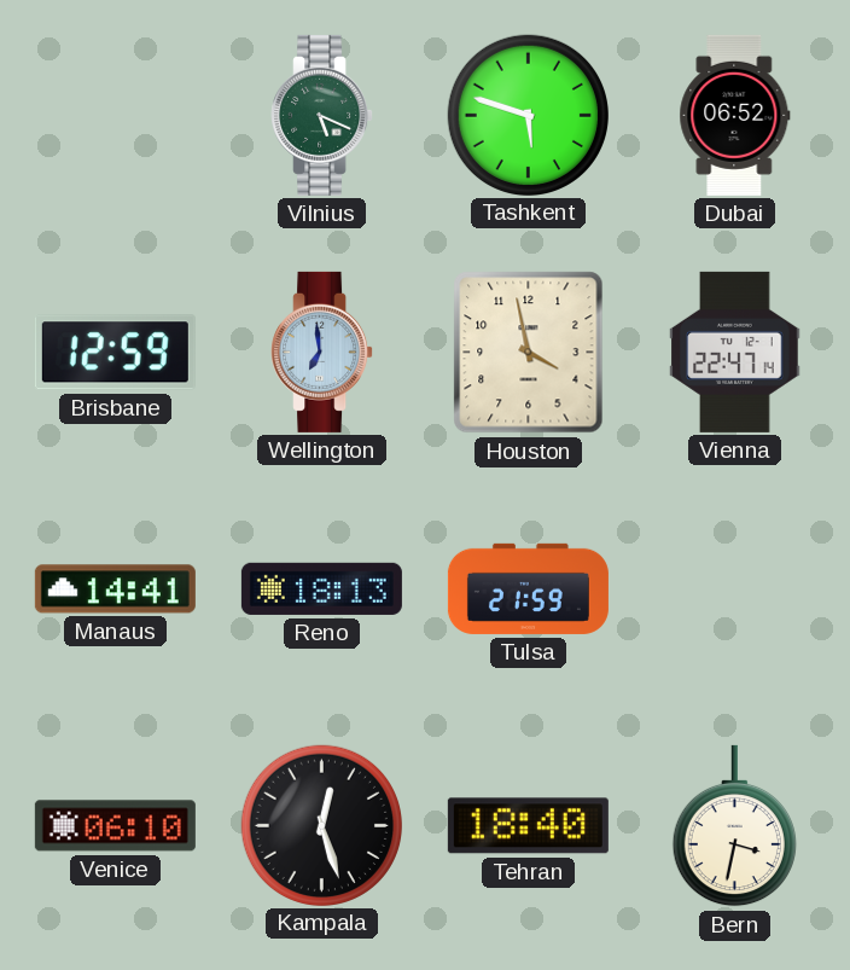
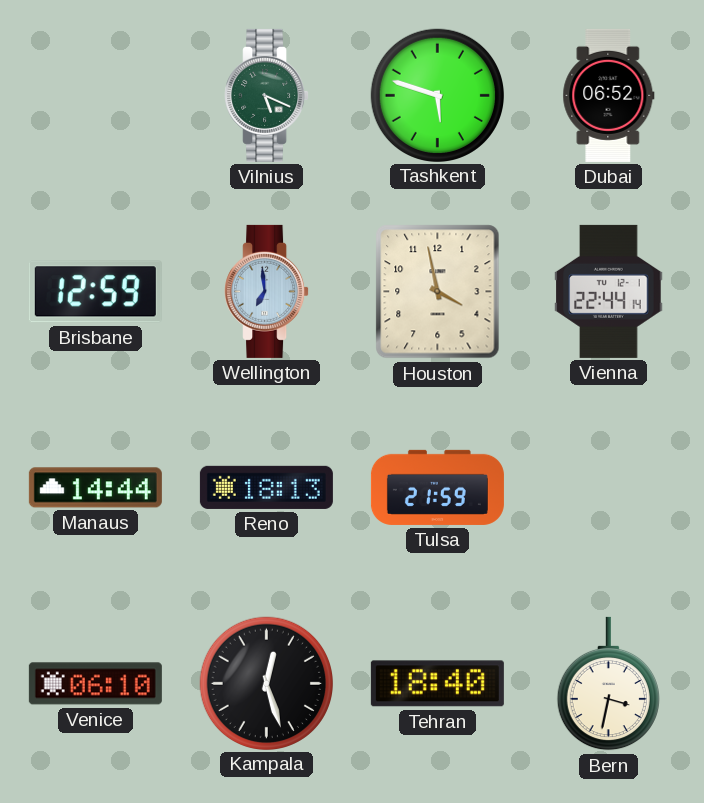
Vienna: 22:47 -> 22:44
Manaus: 14:41 -> 14:44
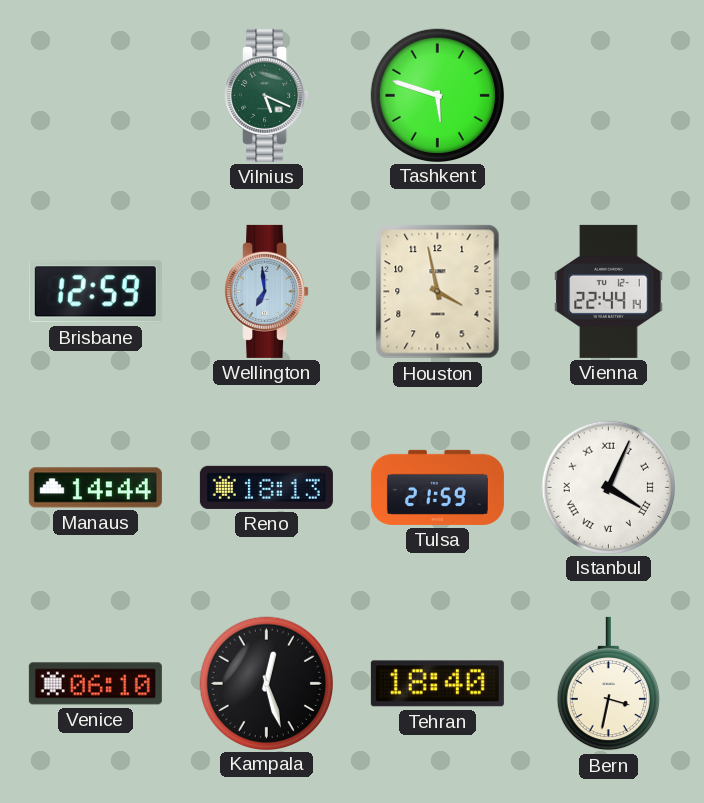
Dubai: 06:52 -> none
Istanbul: none -> 4:04
